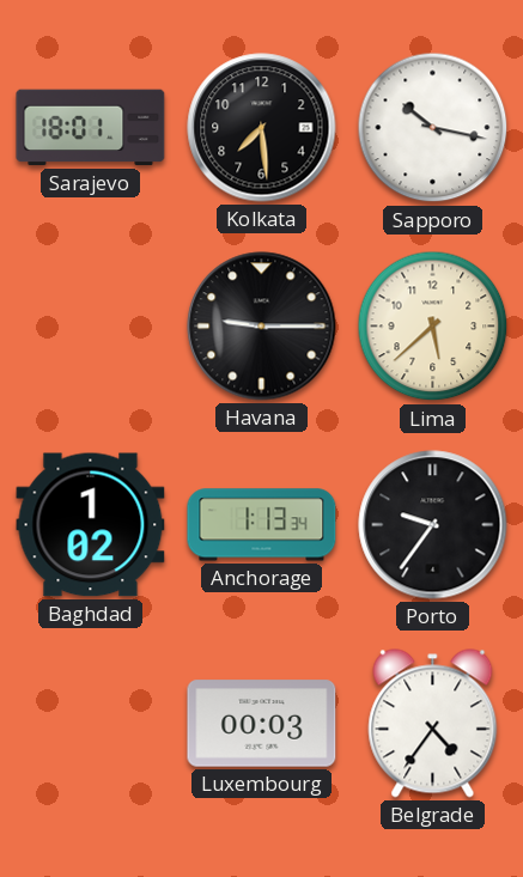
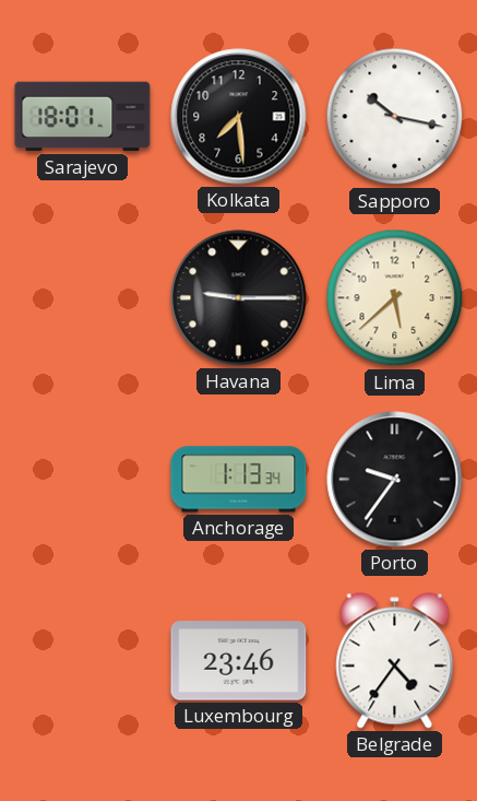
Baghdad: 1:02 -> none
Luxembourg: 00:03 -> 23:46
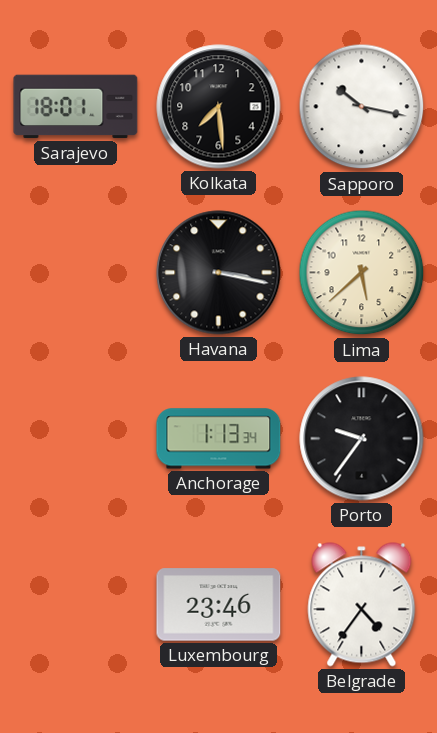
Havana: 9:15 -> 3:17
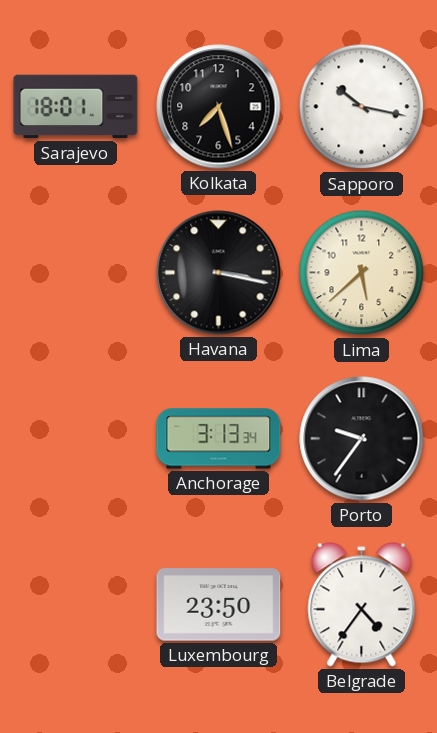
Kolkata: 7:29 -> 7:27
Anchorage: 1:13 -> 3:13
Luxembourg: 23:46 -> 23:50
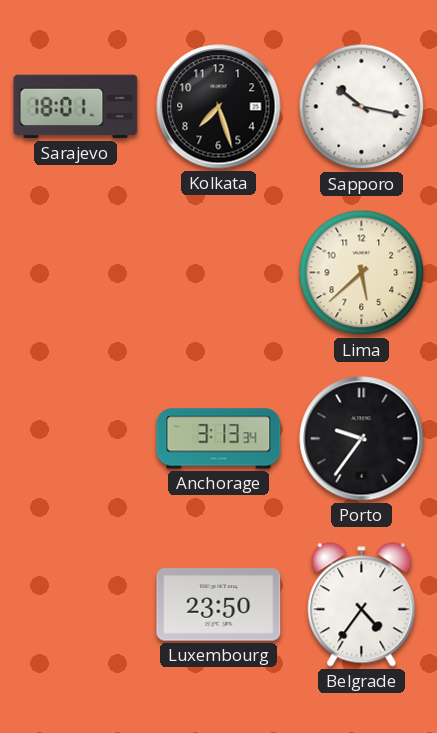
Havana: 3:17 -> none
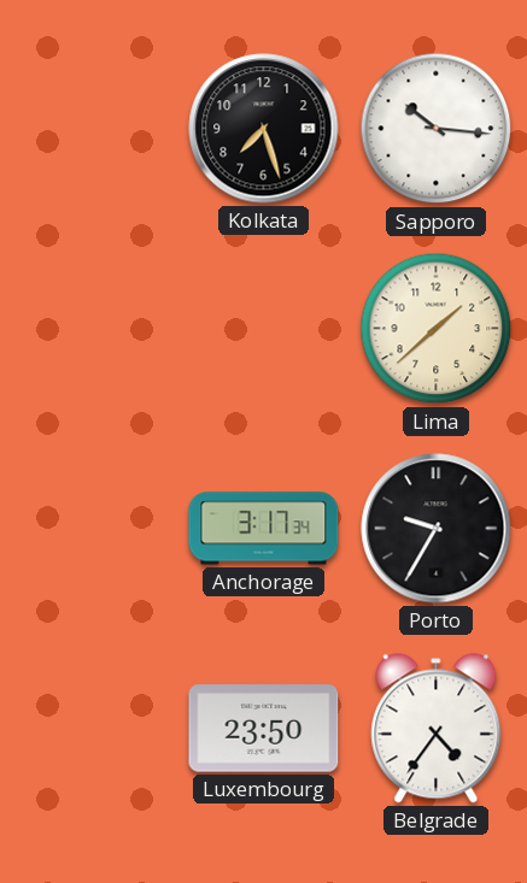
Sarajevo: 18:01 -> none
Sapporo: 10:17 -> 10:16
Lima: 5:38 -> 1:38
Anchorage: 3:13 -> 3:17
Porto: 9:36 -> 9:35
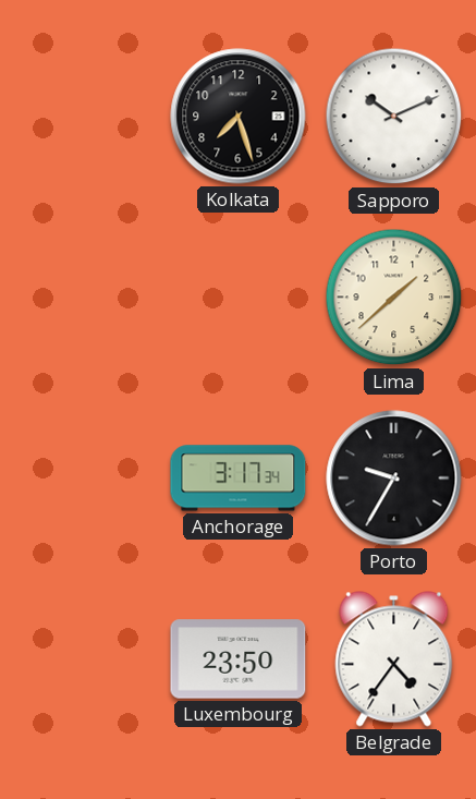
Sapporo: 10:16 -> 10:11
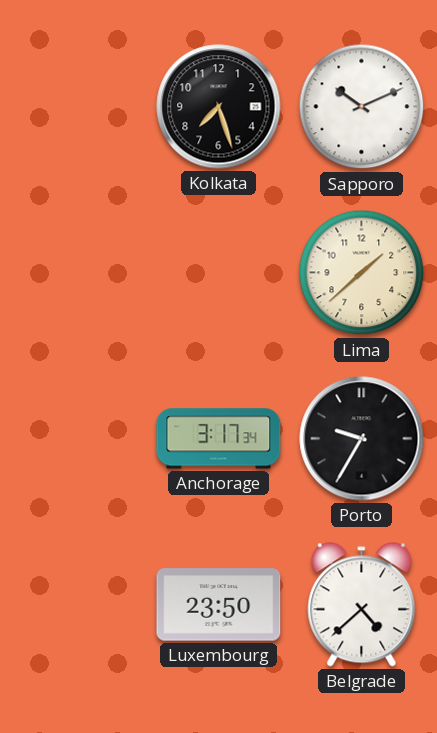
Belgrade: 4:36 -> 4:38
